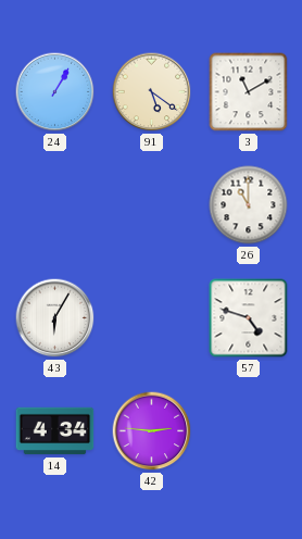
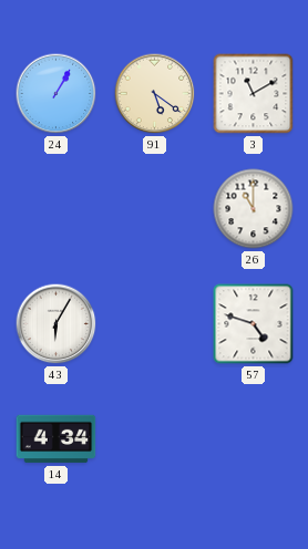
42: 2:46 -> none
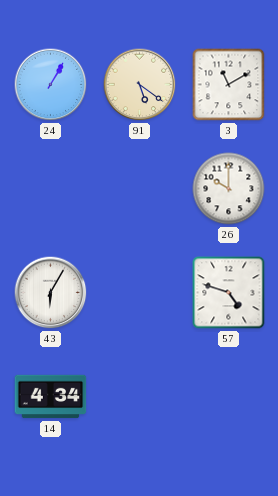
26: 11:00 -> 10:00
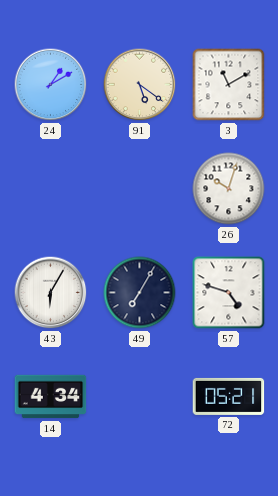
24: 1:05 -> 1:10
26: 10:00 -> 10:03
49: none -> 7:05
72: none -> 05:21
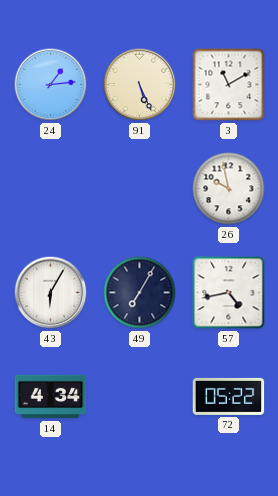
24: 1:10 -> 1:14
91: 5:21 -> 5:26
26: 10:03 -> 9:58
57: 4:48 -> 4:43
72: 05:21 -> 05:22
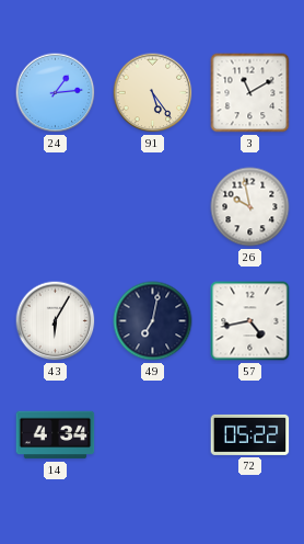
91: 5:26 -> 5:24
49: 7:05 -> 7:02
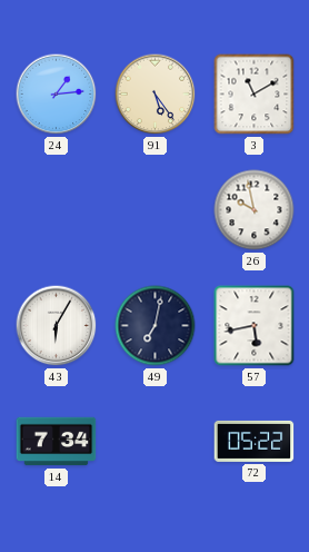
57: 4:43 -> 5:43
14: 4:34 -> 7:34
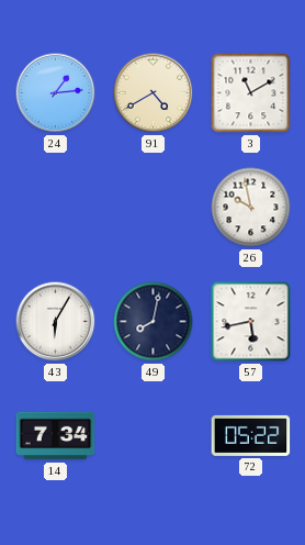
91: 5:24 -> 4:40
49: 7:02 -> 8:02
